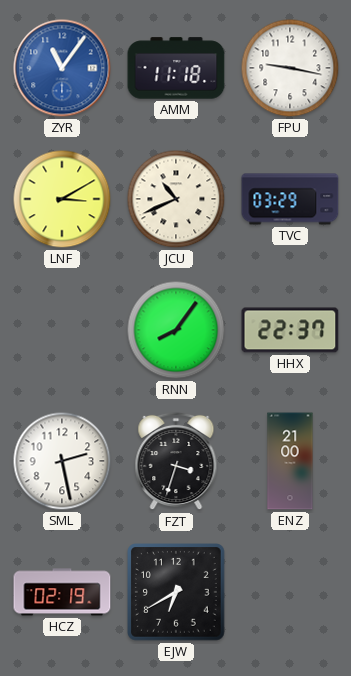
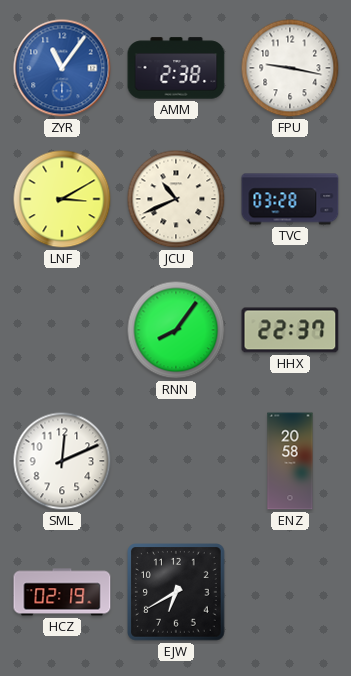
AMM: 11:18 -> 2:38
TVC: 03:29 -> 03:28
SML: 2:28 -> 12:11
FZT: 3:33 -> none
ENZ: 21:00 -> 20:58
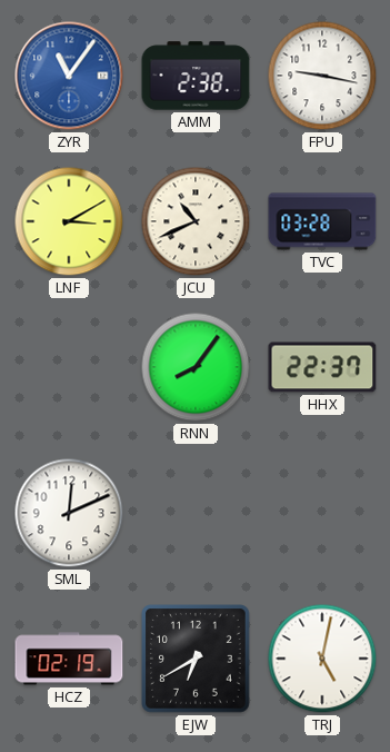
ENZ: 20:58 -> none
TRJ: none -> 5:02
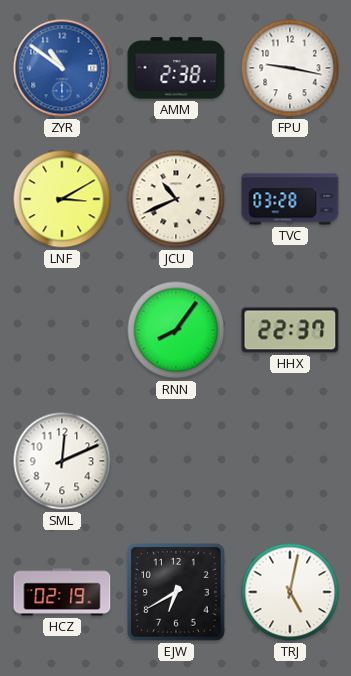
ZYR: 11:06 -> 10:51
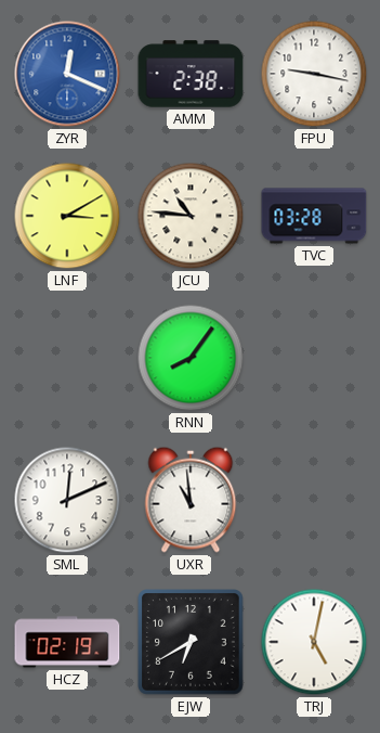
ZYR: 10:51 -> 12:19
JCU: 10:41 -> 10:46
HHX: 22:37 -> none
UXR: none -> 10:59
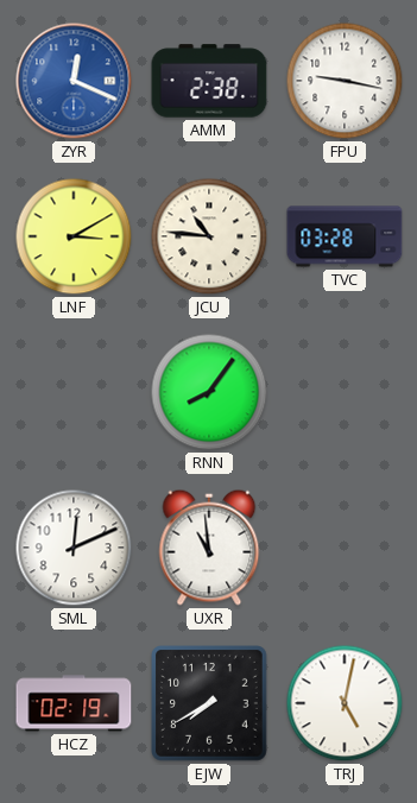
EJW: 6:40 -> 7:40
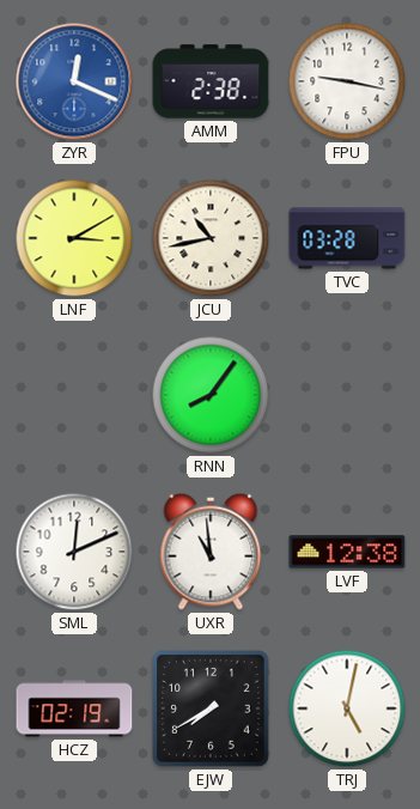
JCU: 10:46 -> 10:43
LVF: none -> 12:38
